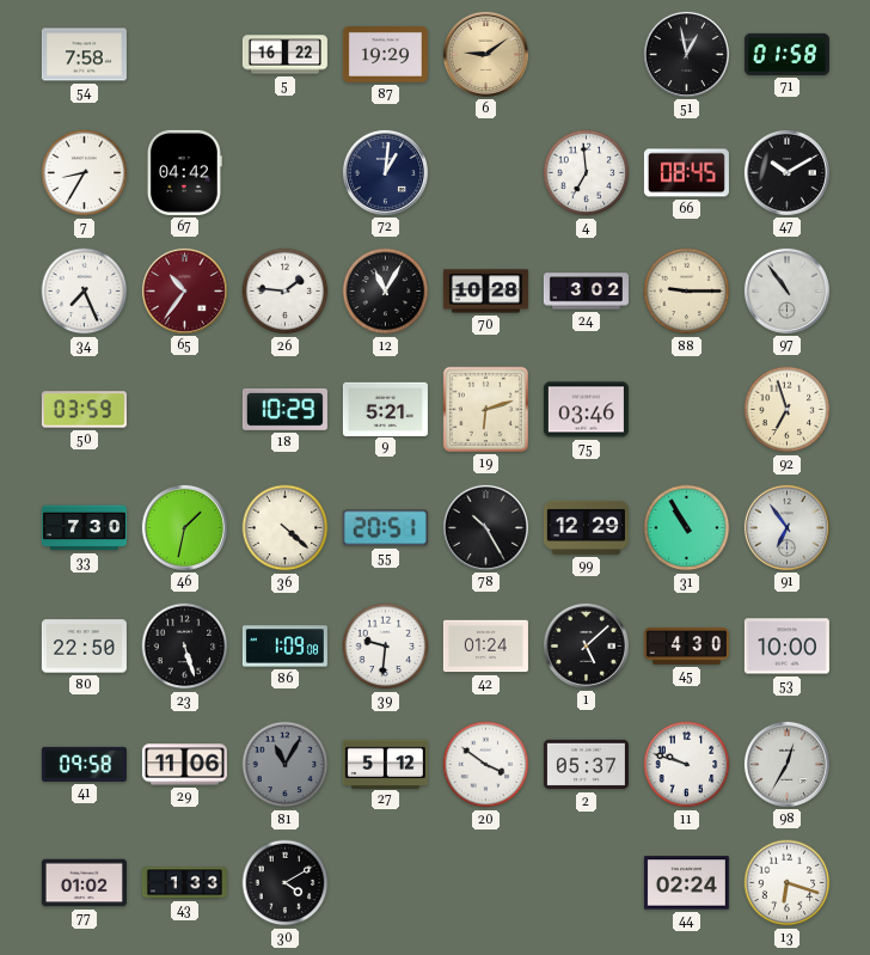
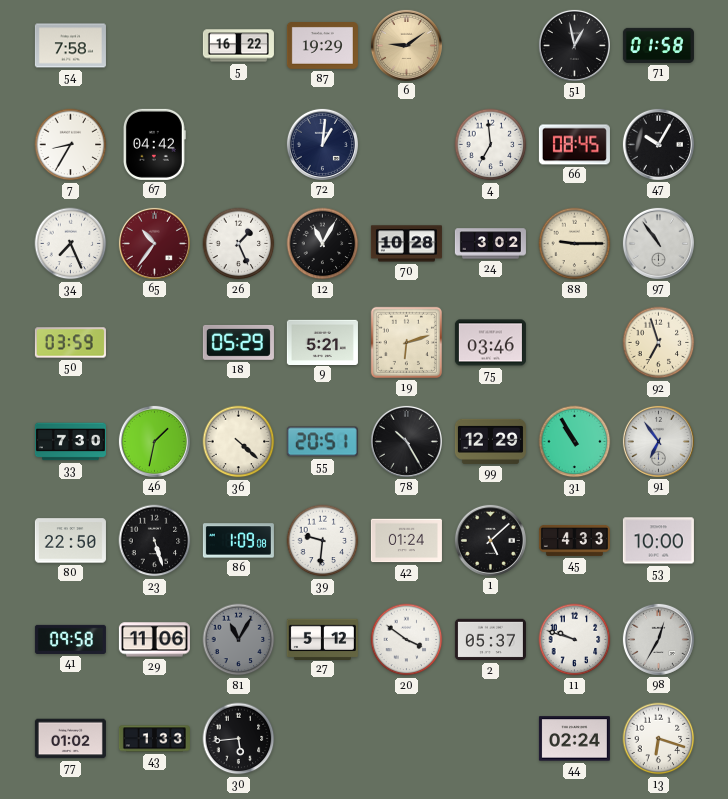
47: 10:10 -> 10:05
26: 1:46 -> 1:26
18: 10:29 -> 05:29
45: 4:30 -> 4:33
30: 4:10 -> 5:44
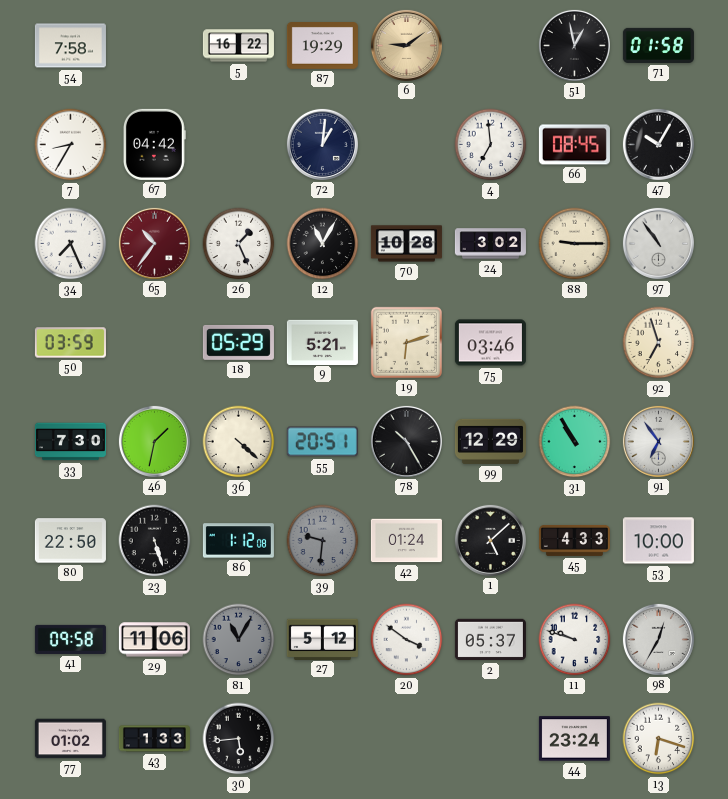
86: 1:09 -> 1:12
39 dial: white -> grey
44: 02:24 -> 23:24
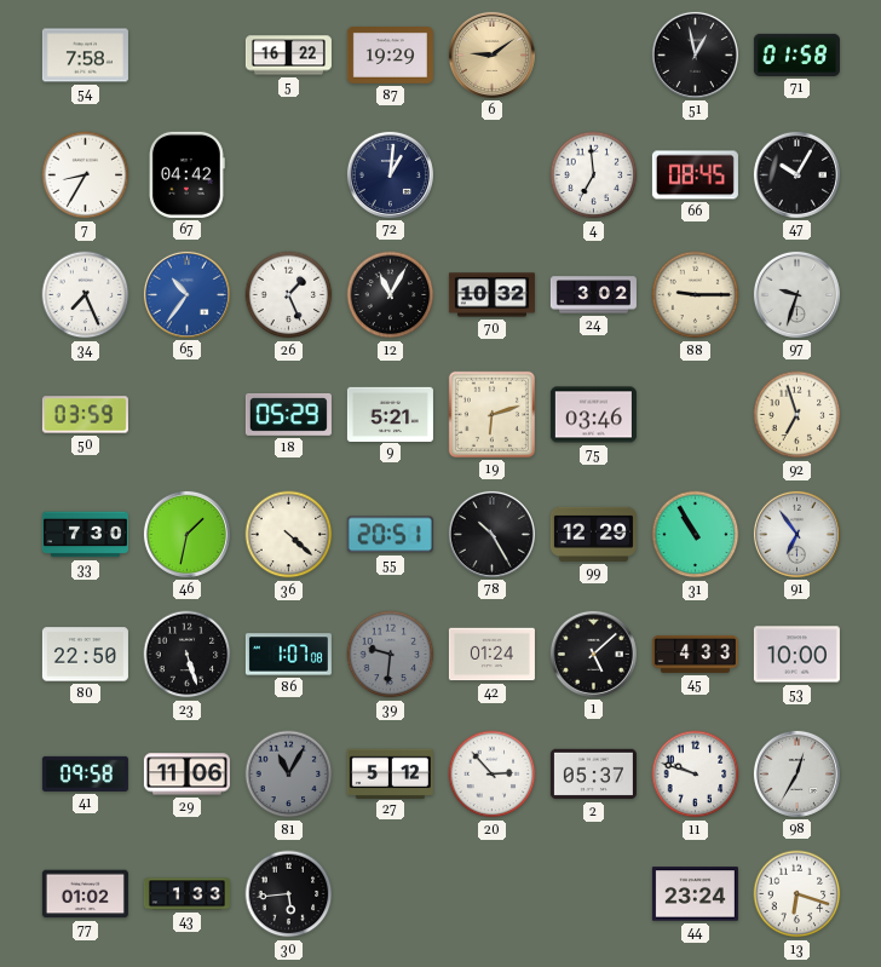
65 dial: burgundy -> blue
70: 10:28 -> 10:32
97: 10:54 -> 9:33
86: 1:12 -> 1:07
20: 3:51 -> 2:53
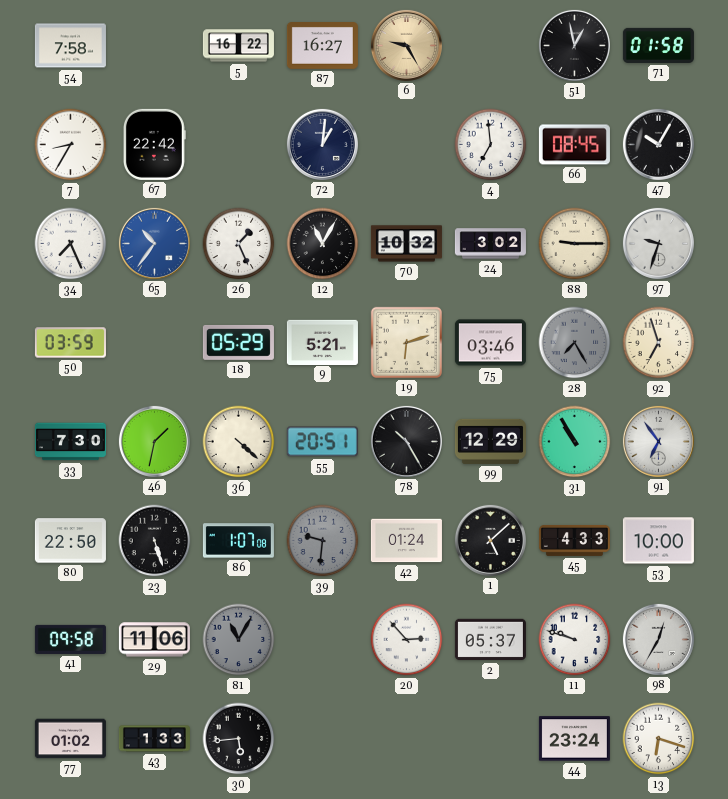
87: 19:29 -> 16:27
6: 9:09 -> 9:25
67: 04:42 -> 22:42
28: none -> 7:25
27: 5:12 -> none
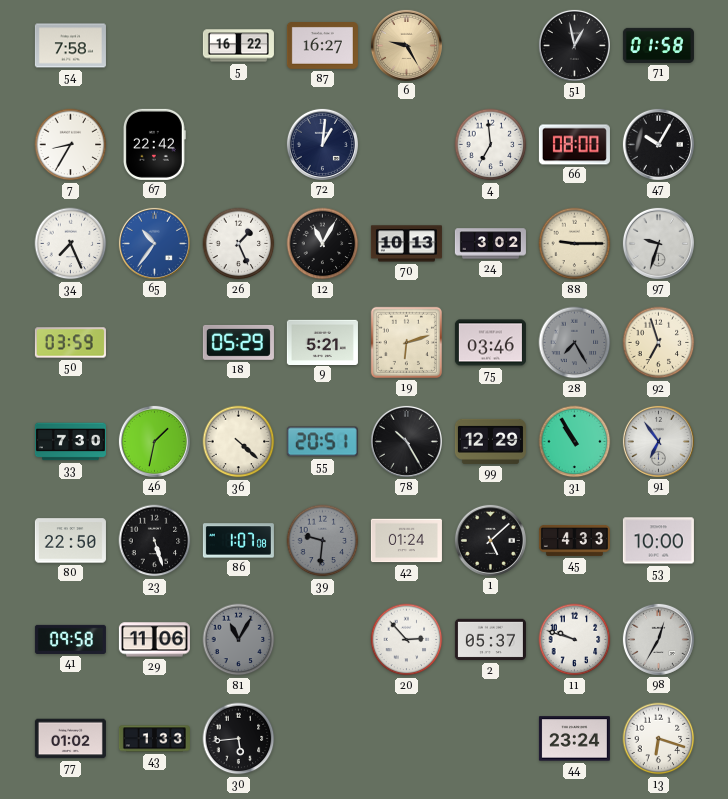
66: 08:45 -> 08:00
70: 10:32 -> 10:13
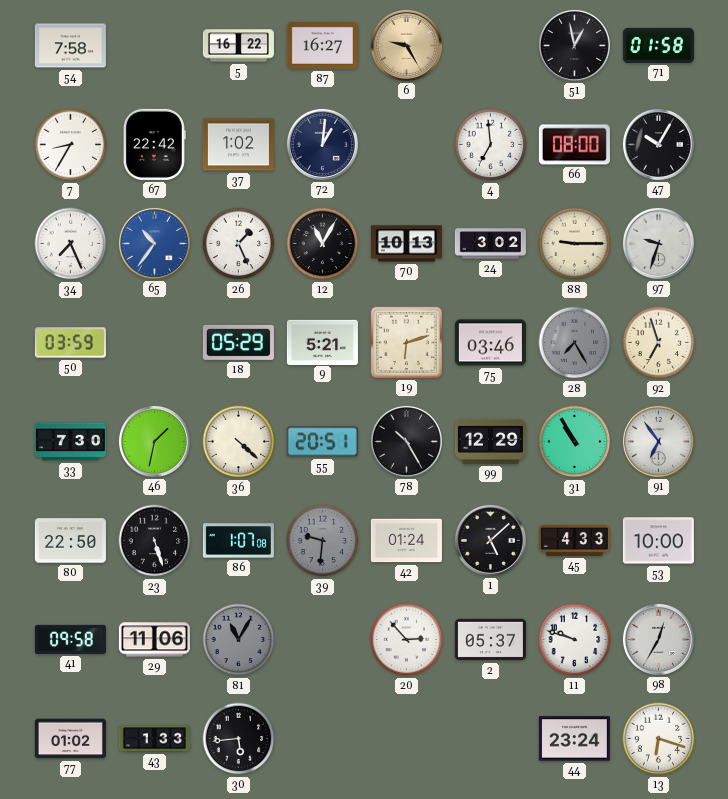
37: none -> 1:02
